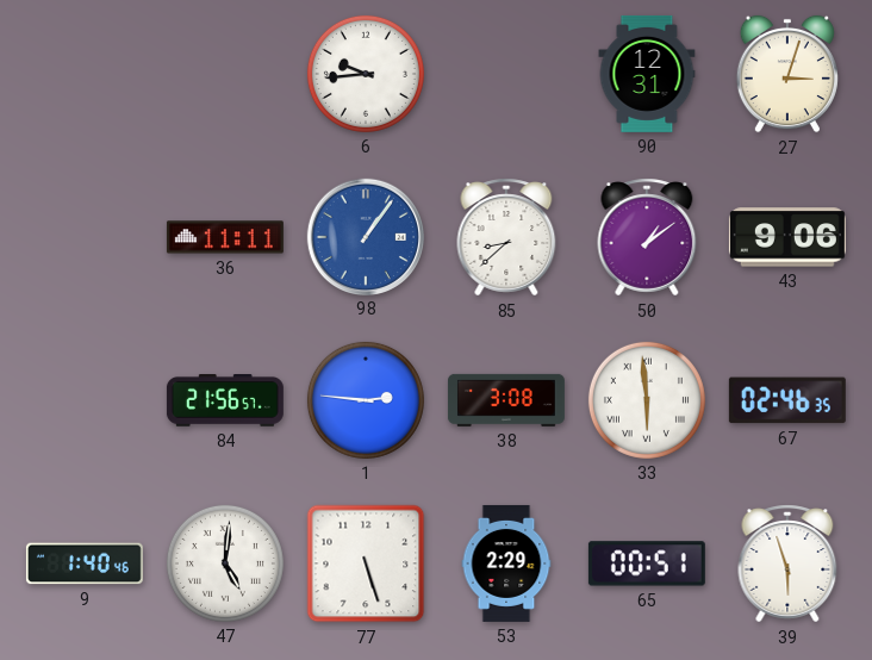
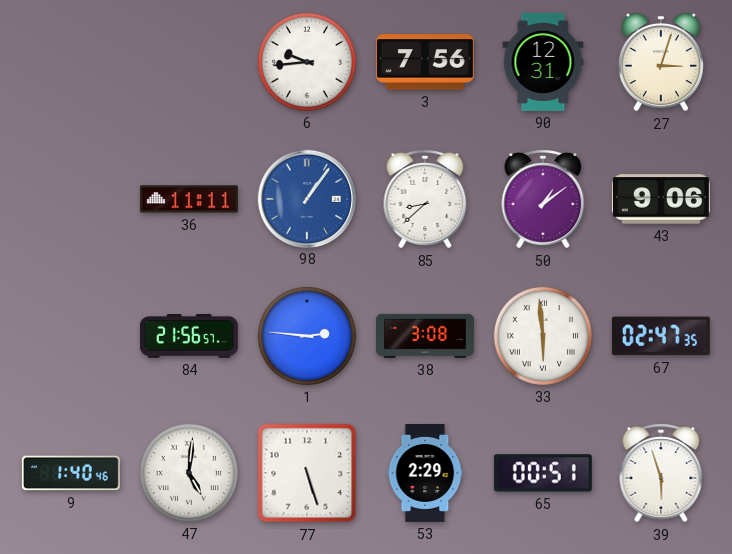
3: none -> 7:56
67: 02:46 -> 02:47
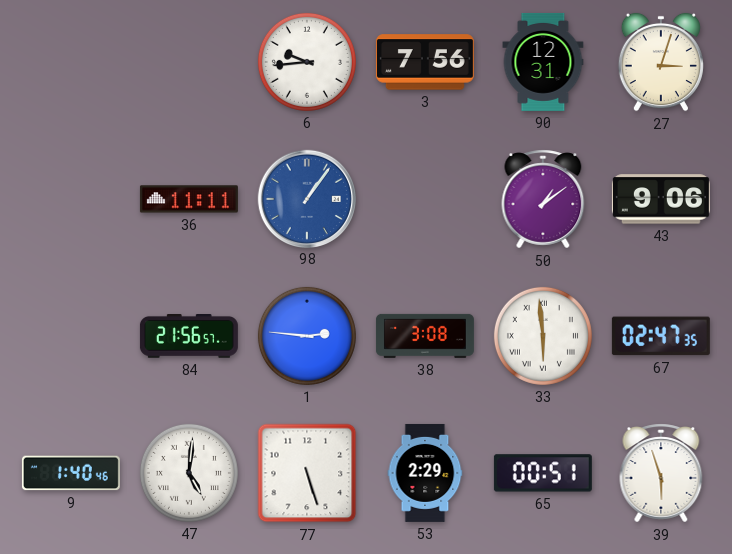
85: 8:38 -> none
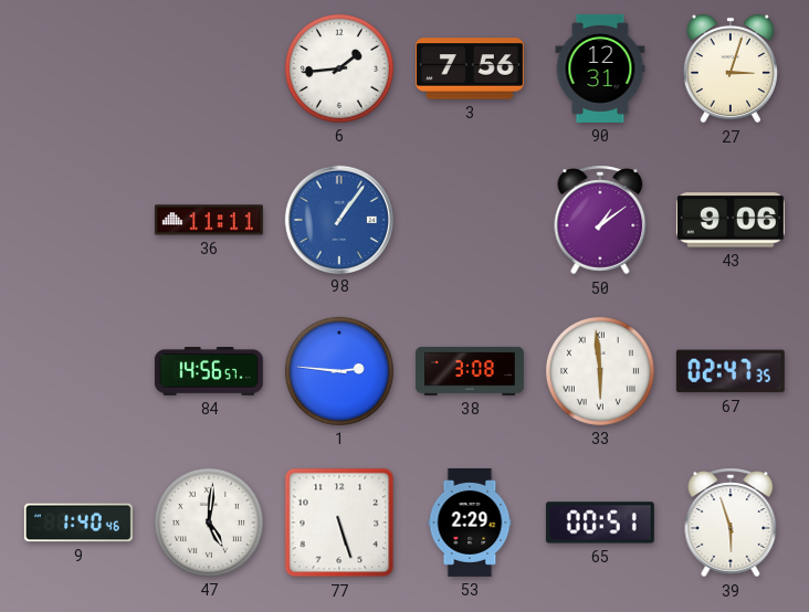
6: 9:44 -> 1:44
84: 21:56 -> 14:56
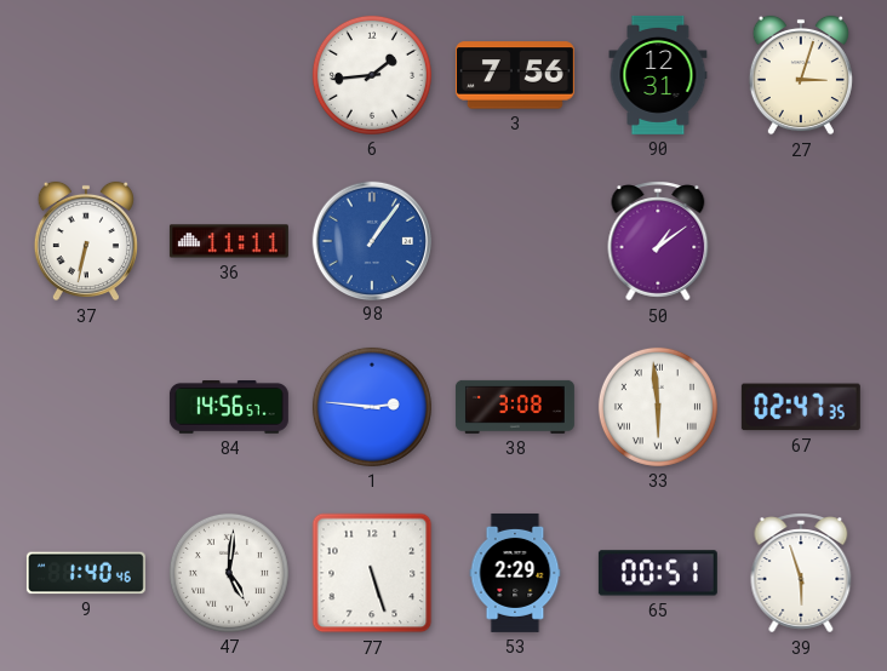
37: none -> 6:32
43: 9:06 -> none
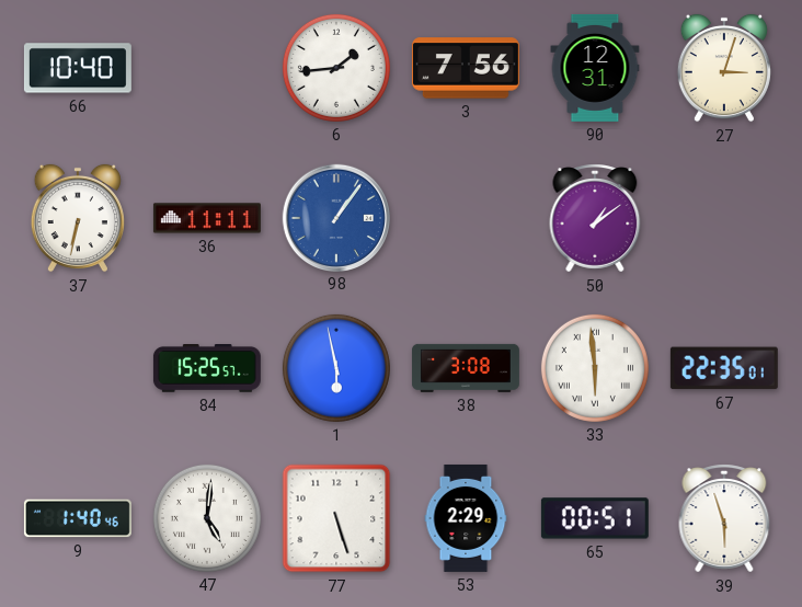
66: none -> 10:40
84: 14:56 -> 15:25
1: 2:46 -> 5:58
67: 02:47 -> 22:35
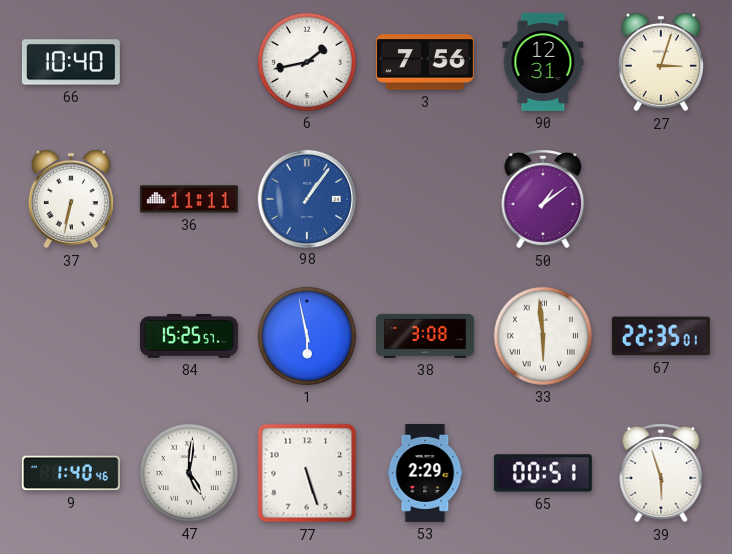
6: 1:44 -> 1:43
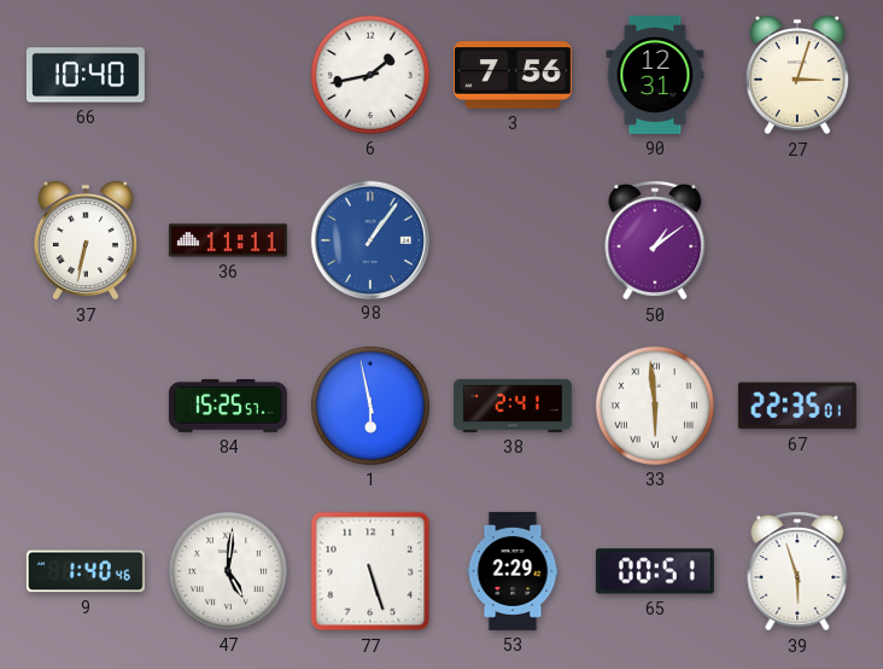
38: 3:08 -> 2:41
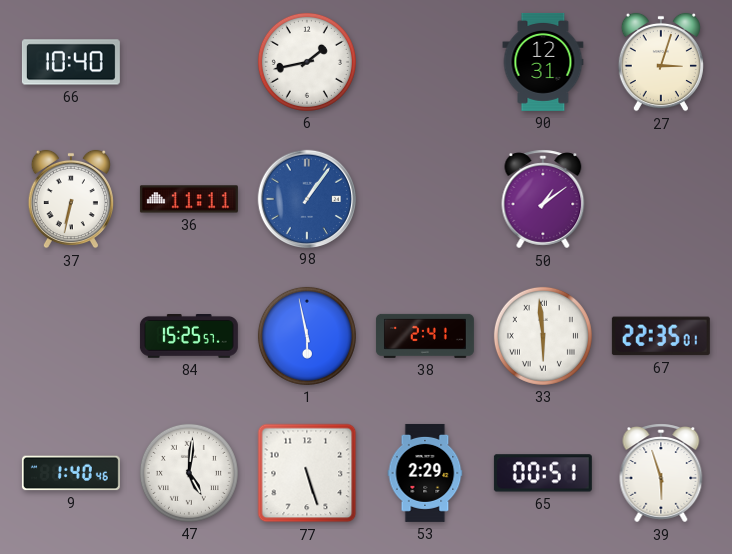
3: 7:56 -> none
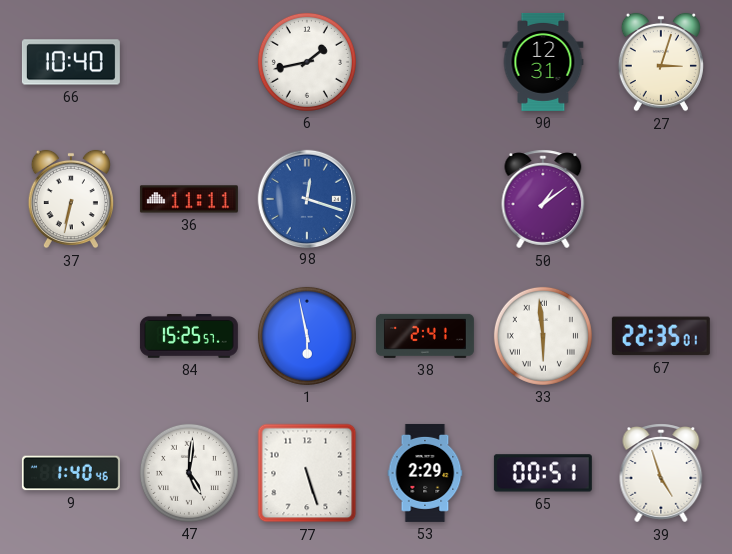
98: 1:06 -> 12:18
39: 5:57 -> 4:57
